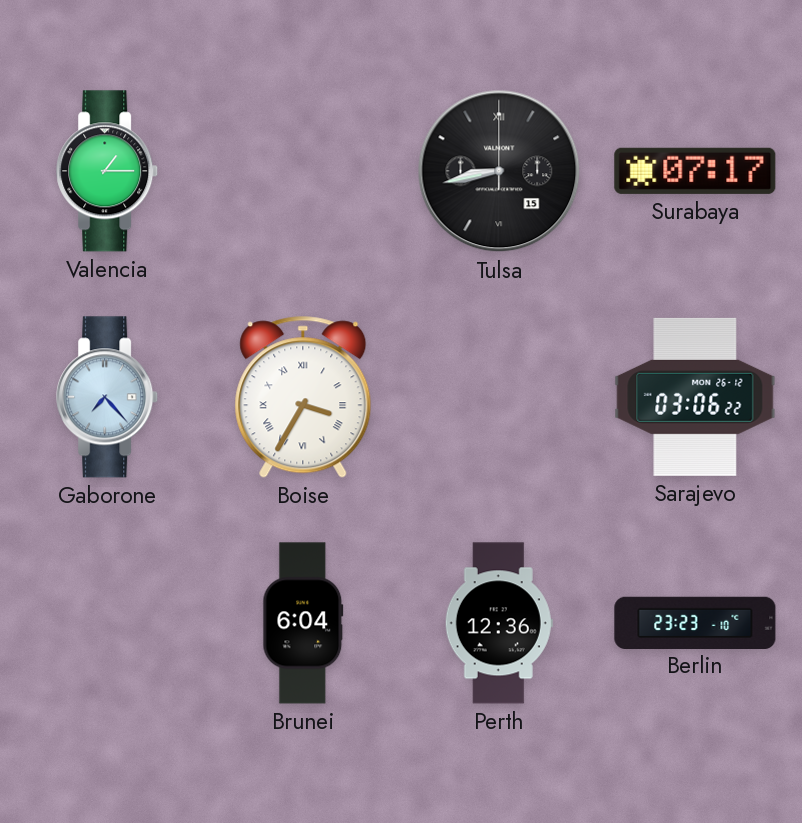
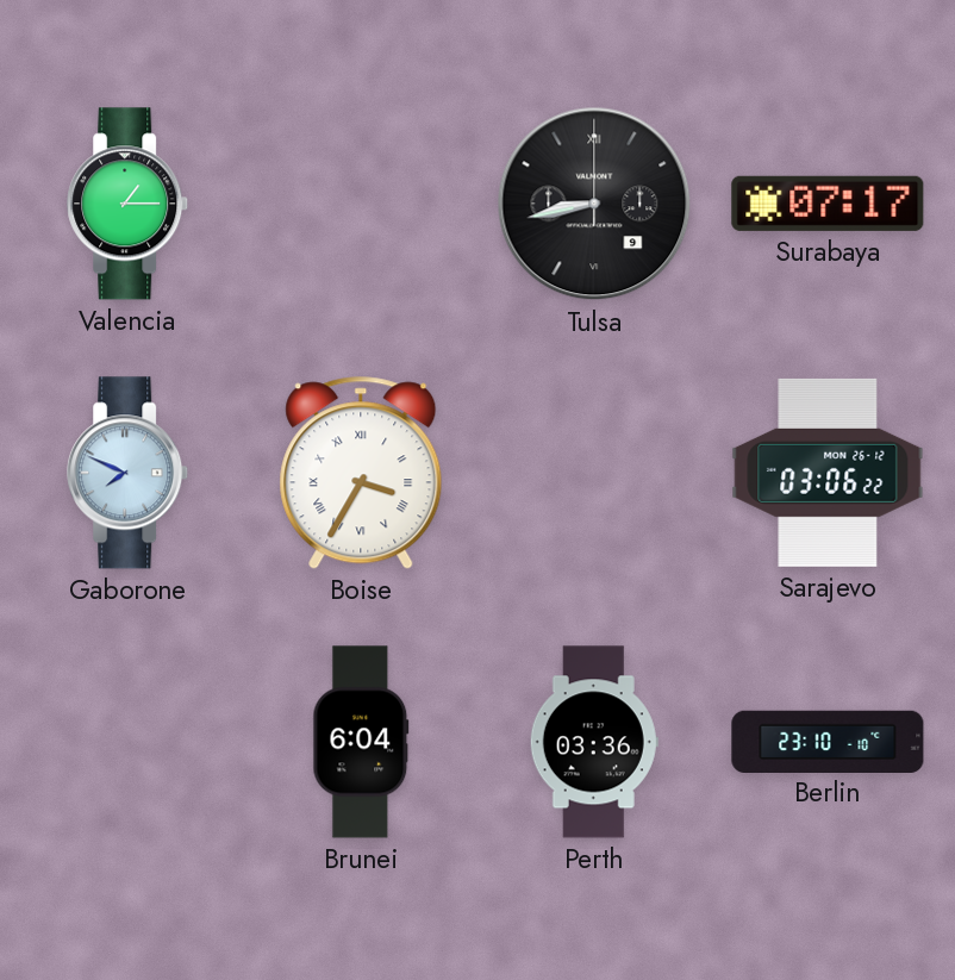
Tulsa date: 15 -> 9
Gaborone: 7:23 -> 7:49
Perth: 12:36 -> 03:36
Berlin: 23:23 -> 23:10
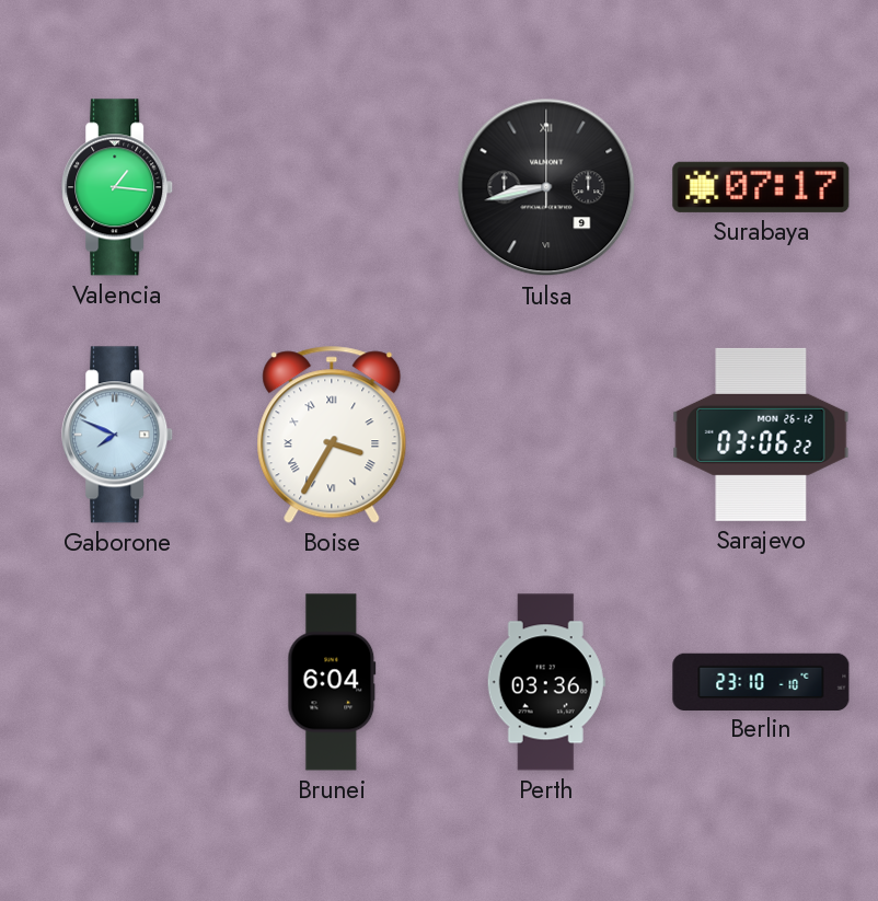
Valencia: 1:15 -> 1:16
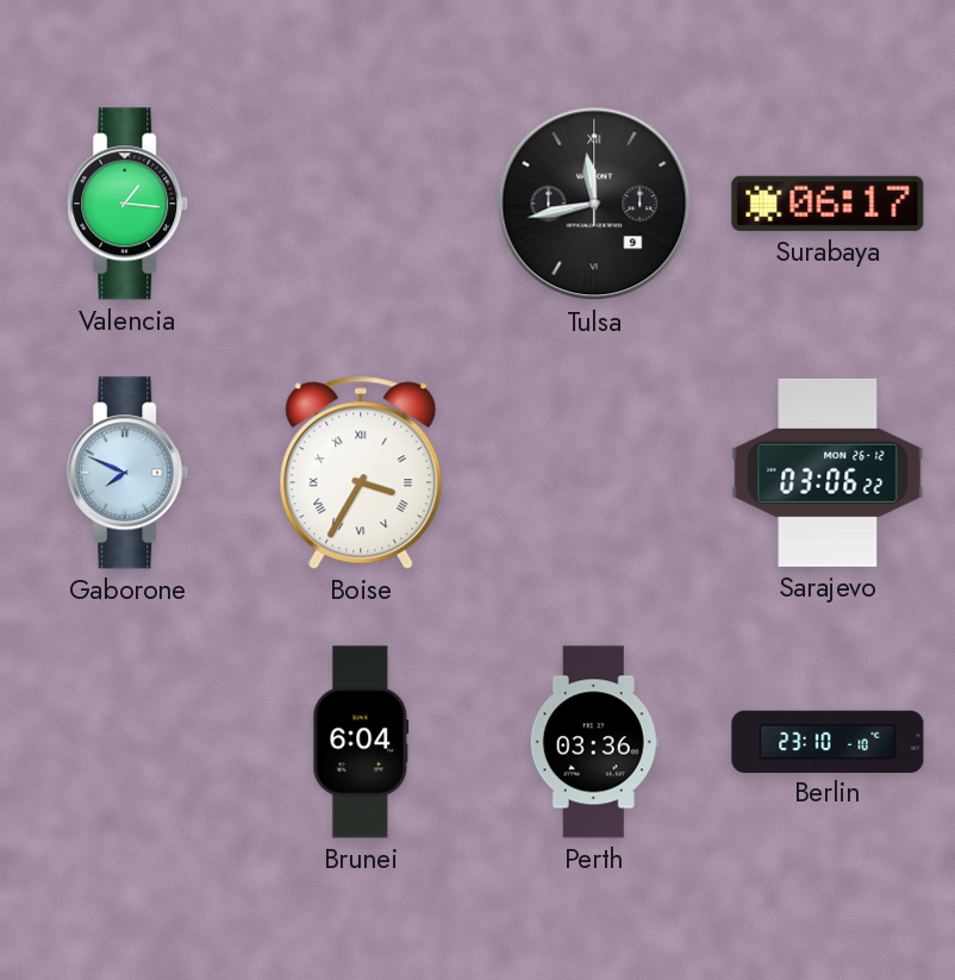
Tulsa: 8:43 -> 11:43
Surabaya: 07:17 -> 06:17
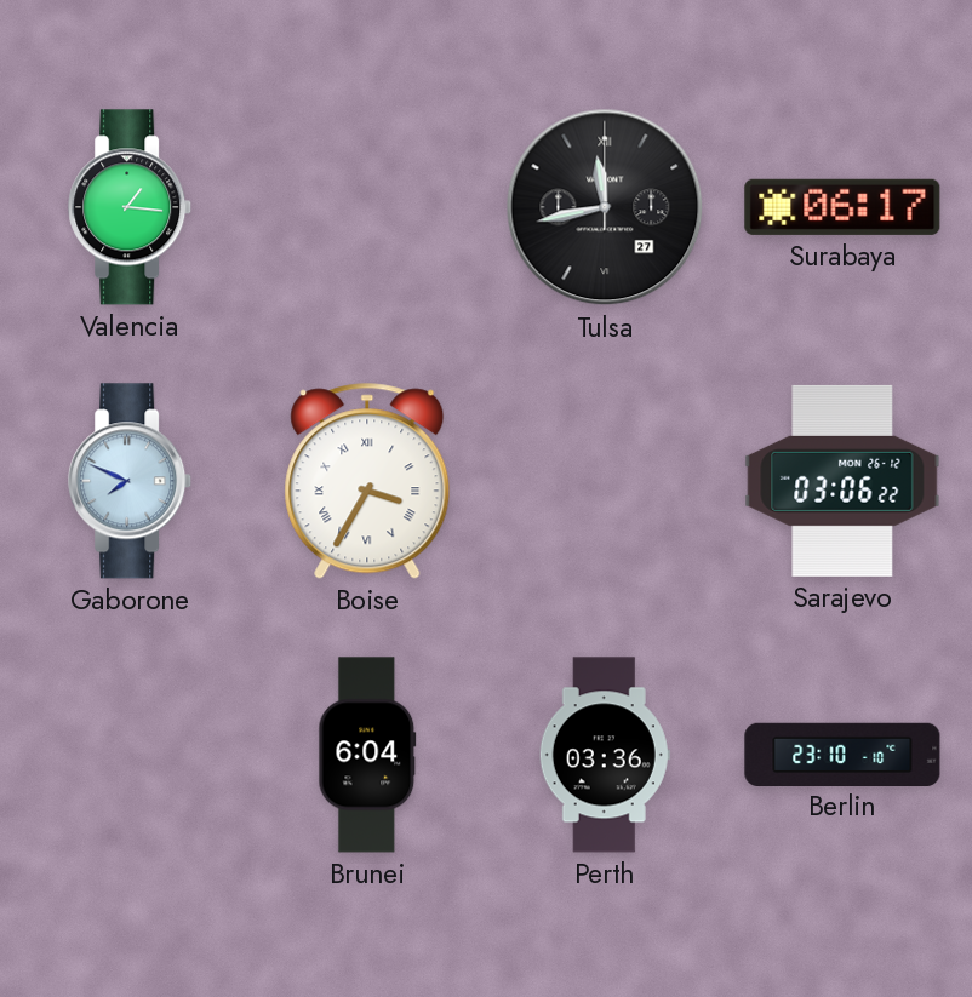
Tulsa date: 9 -> 27
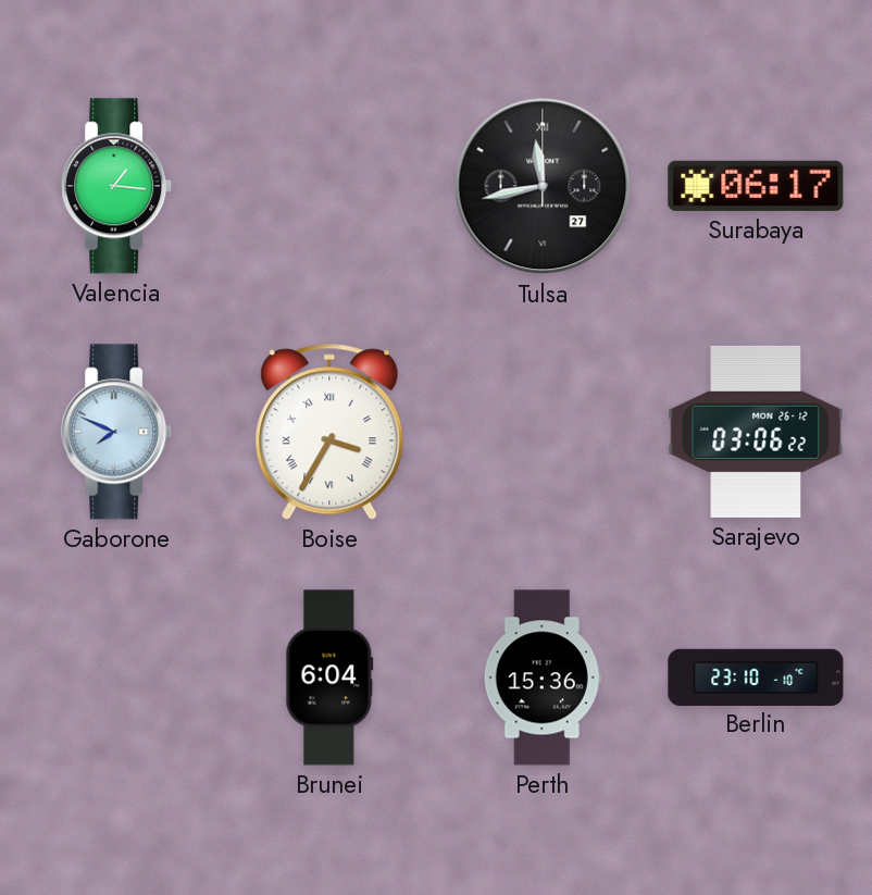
Perth: 03:36 -> 15:36
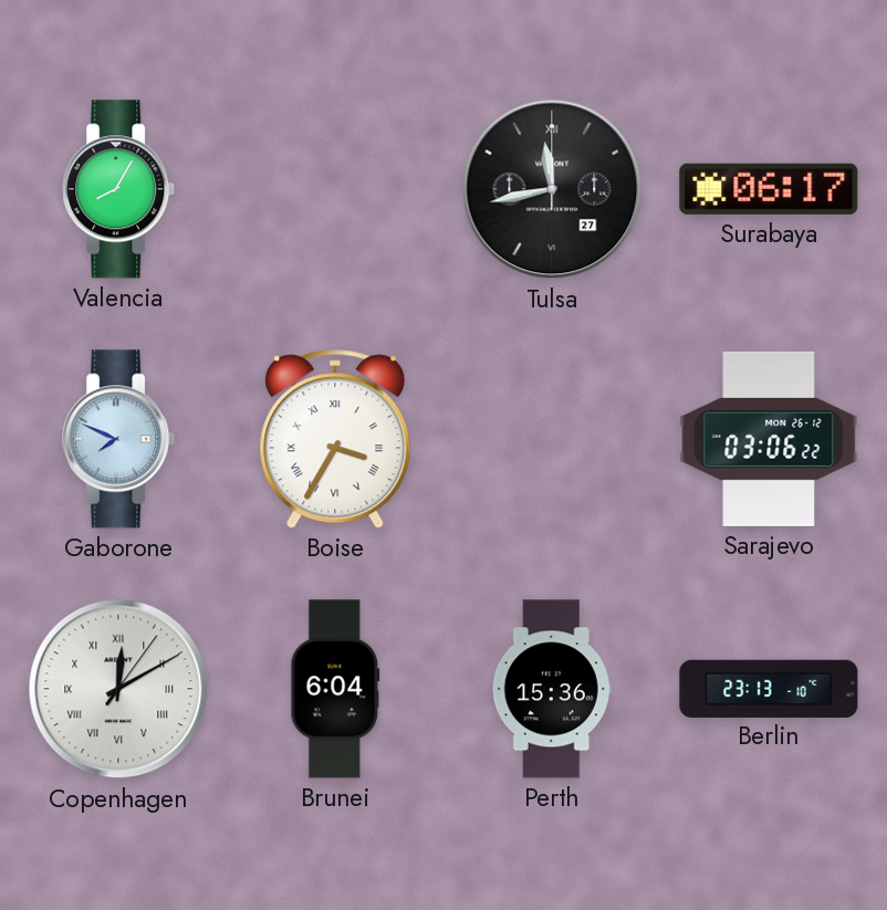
Valencia: 1:16 -> 8:05
Copenhagen: none -> 12:10
Berlin: 23:10 -> 23:13
